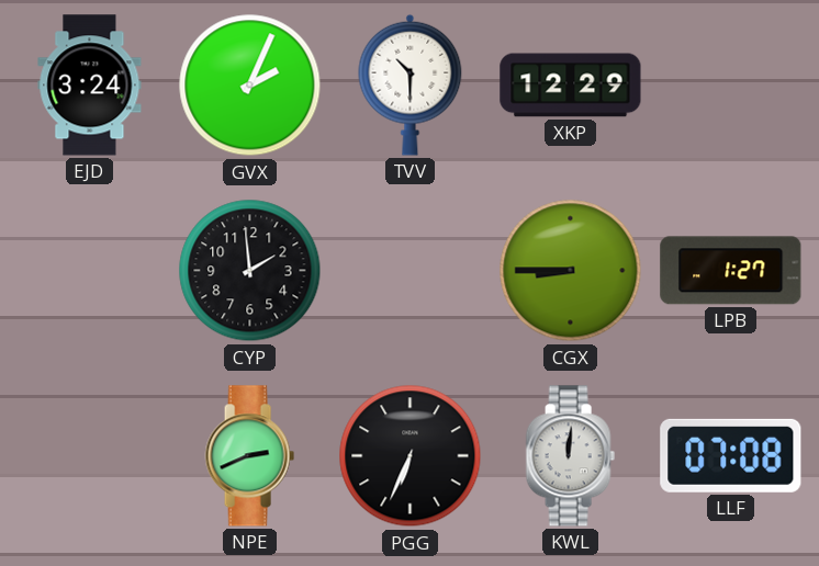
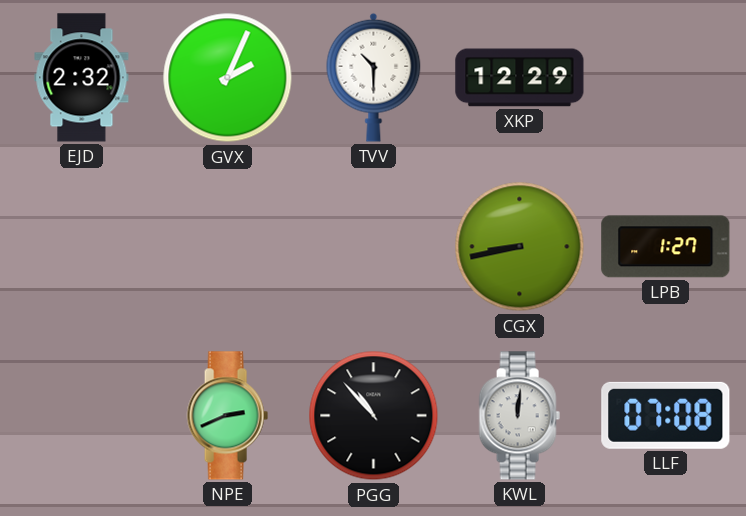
EJD: 3:24 -> 2:32
CYP: 1:59 -> none
CGX: 8:45 -> 8:43
PGG: 6:34 -> 10:53
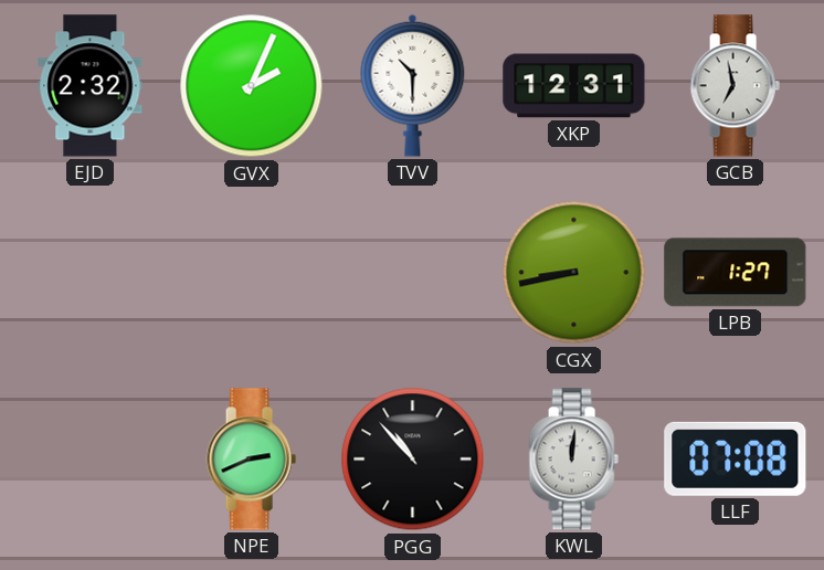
XKP: 12:29 -> 12:31
GCB: none -> 6:58
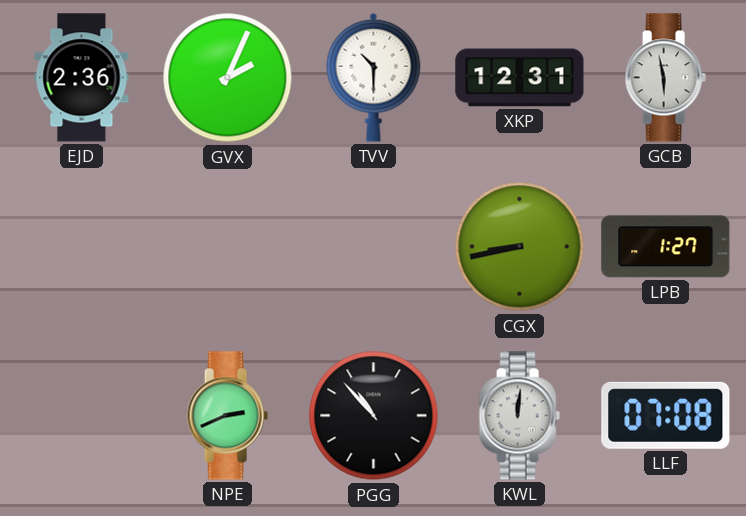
EJD: 2:32 -> 2:36
GCB: 6:58 -> 5:58
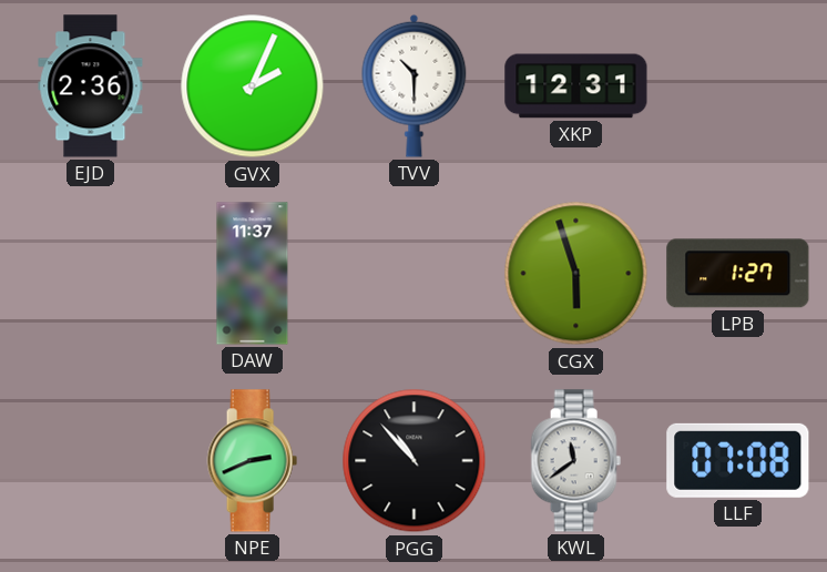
GCB: 5:58 -> none
DAW: none -> 11:37
CGX: 8:43 -> 5:57
KWL: 12:01 -> 11:39
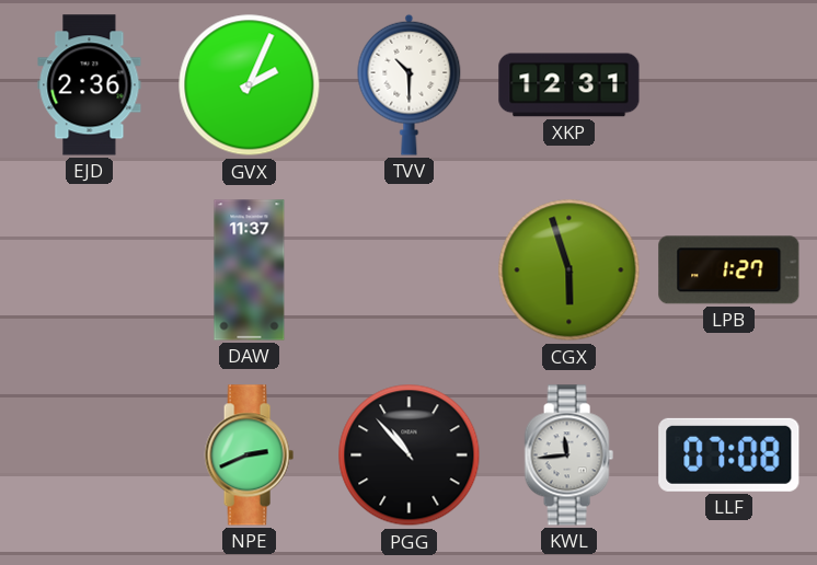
KWL: 11:39 -> 11:44
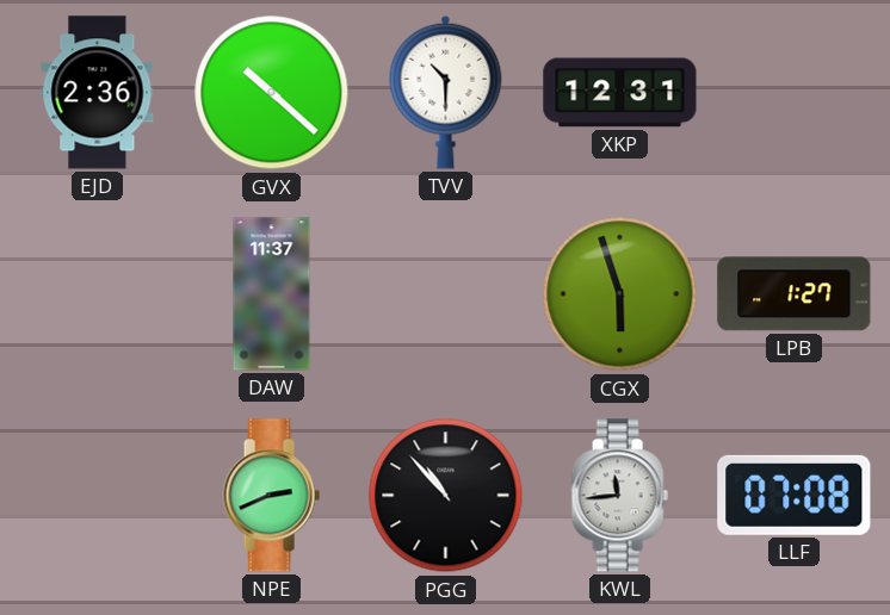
GVX: 2:04 -> 10:22
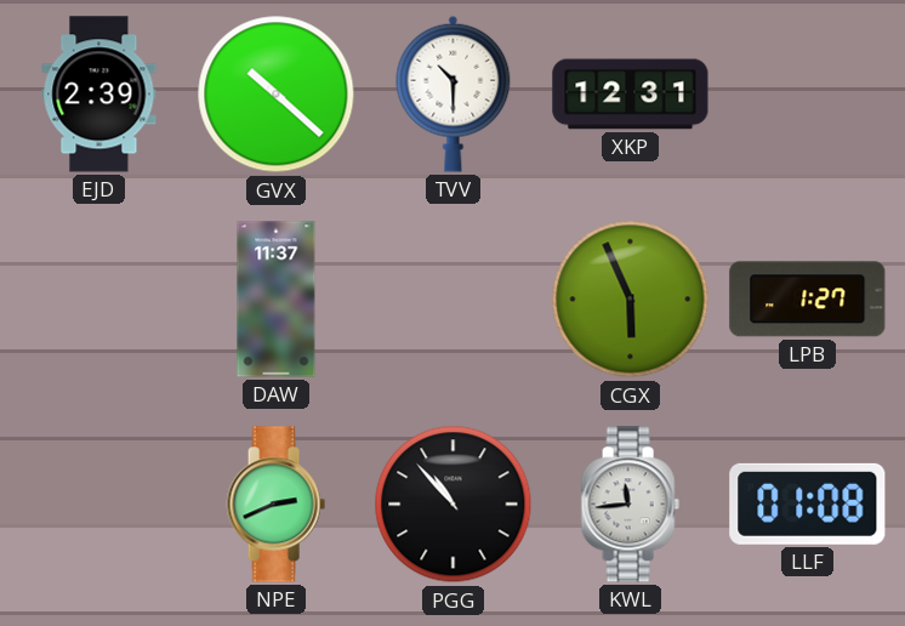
EJD: 2:36 -> 2:39
CGX: 5:57 -> 5:56
LLF: 07:08 -> 01:08
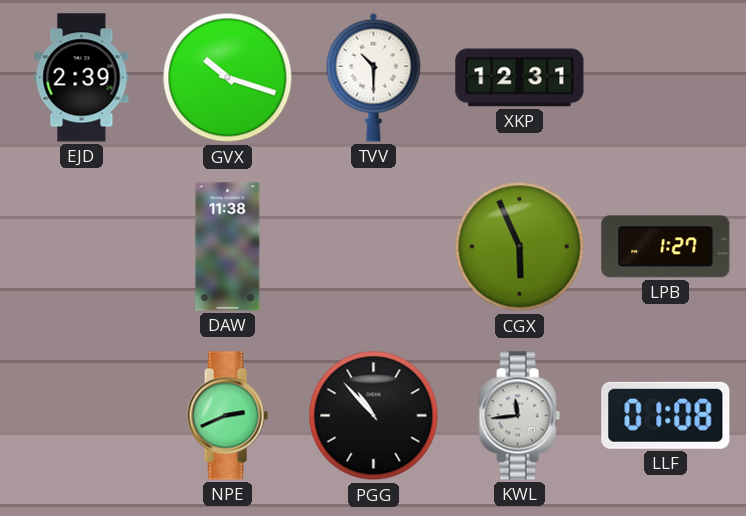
GVX: 10:22 -> 10:18
DAW: 11:37 -> 11:38
